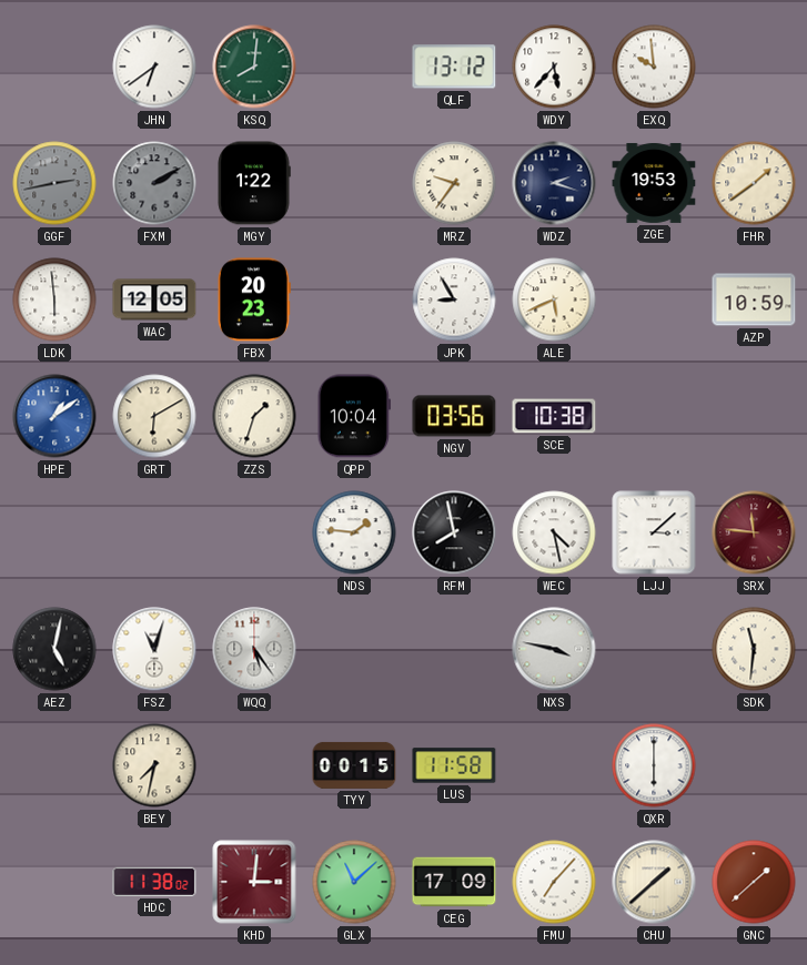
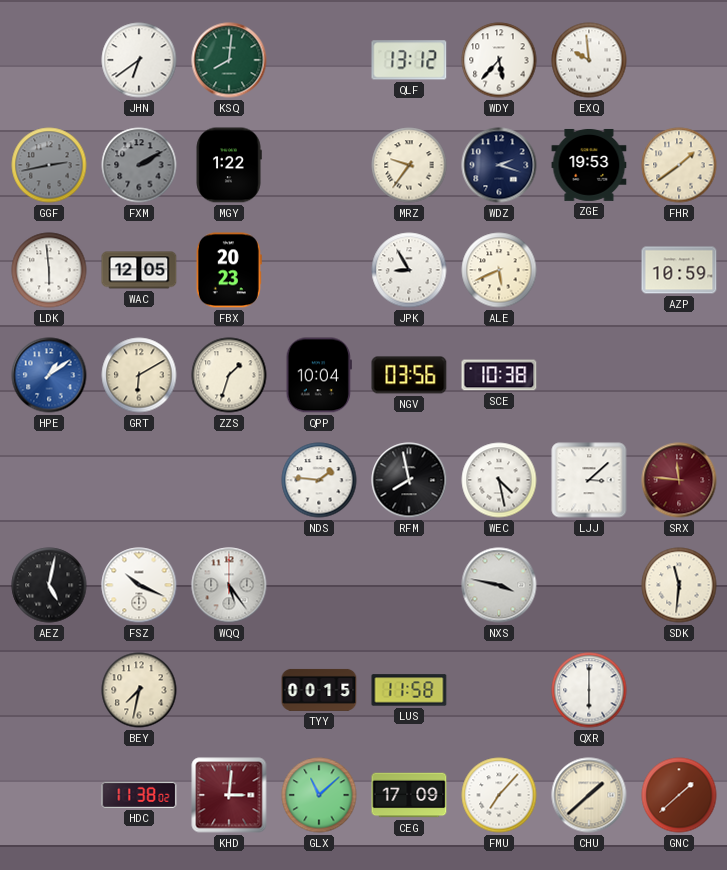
FSZ: 11:03 -> 10:19
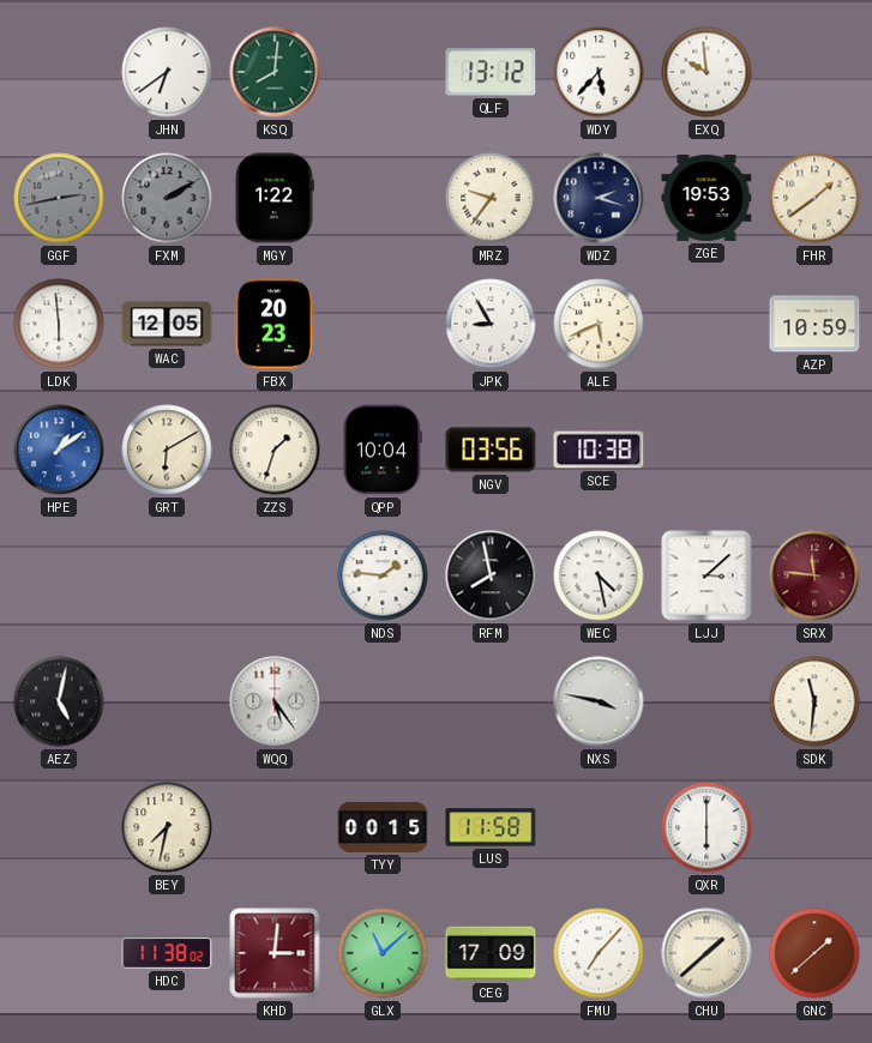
FSZ: 10:19 -> none
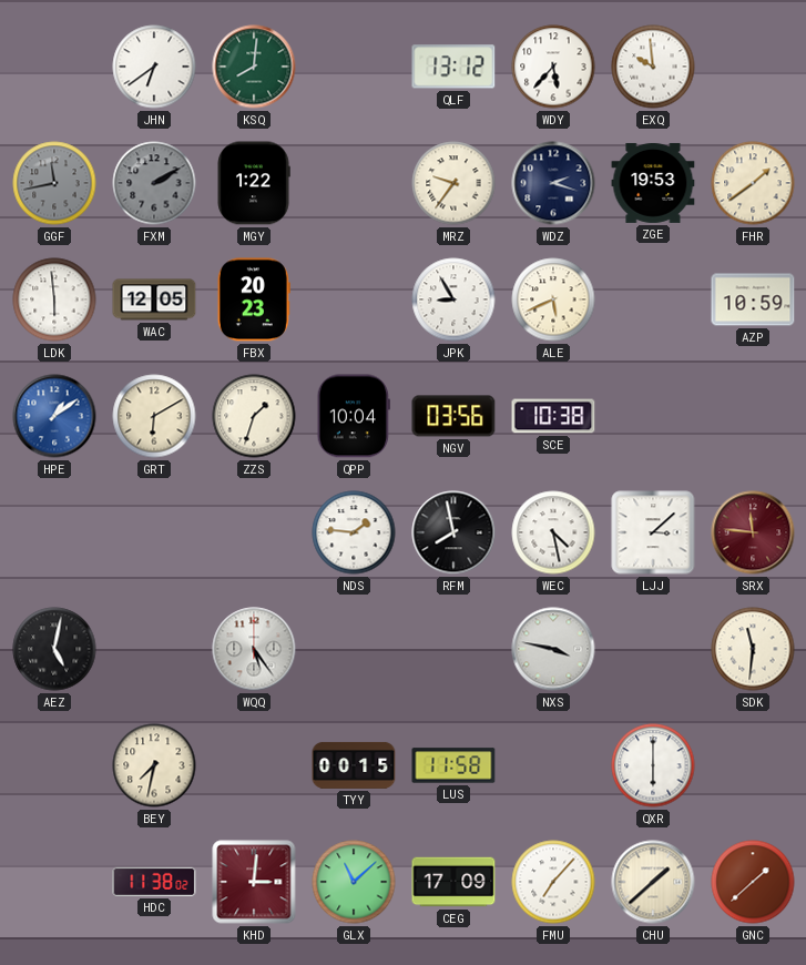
GGF: 2:43 -> 11:43
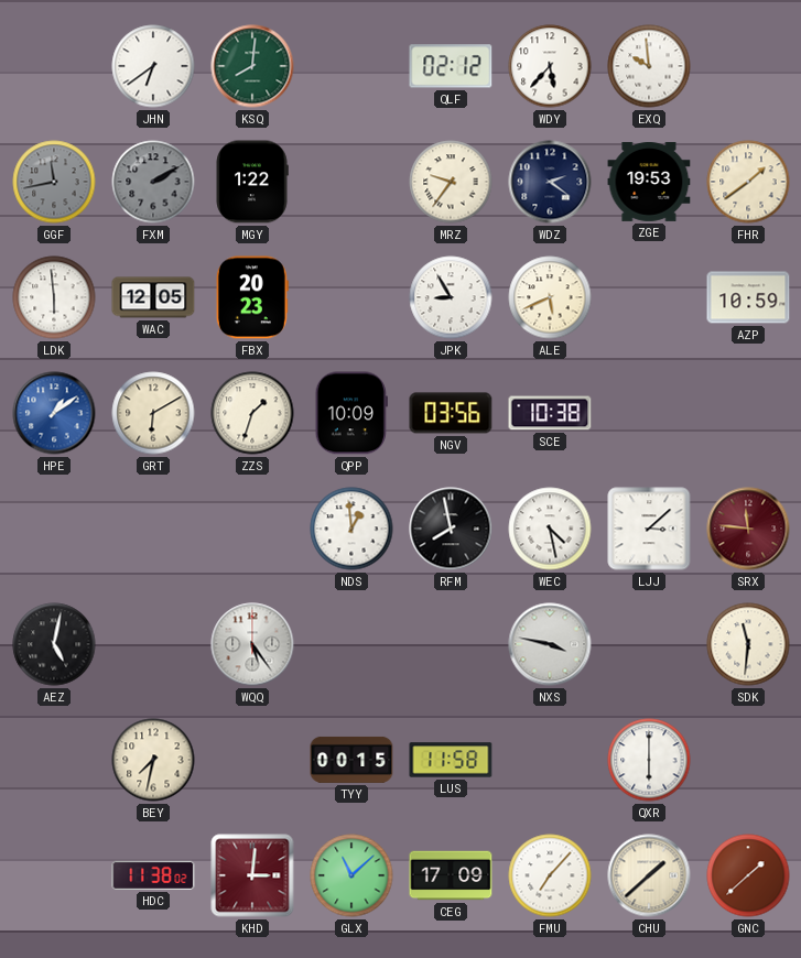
QLF: 13:12 -> 02:12
WDZ: 2:18 -> 2:21
QPP: 10:04 -> 10:09
NDS: 1:46 -> 12:59
